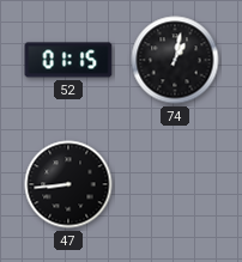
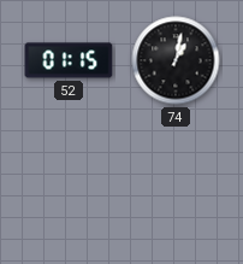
47: 8:44 -> none
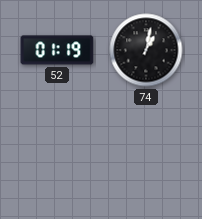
52: 01:15 -> 01:19
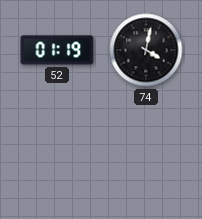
74: 1:02 -> 4:02
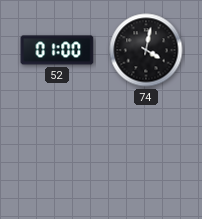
52: 01:19 -> 01:00
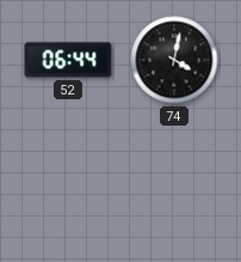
52: 01:00 -> 06:44
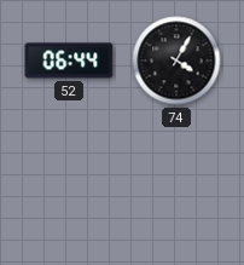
74: 4:02 -> 4:05
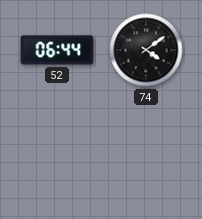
74: 4:05 -> 4:09
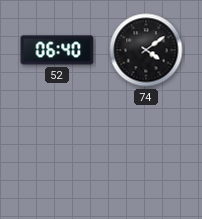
52: 06:44 -> 06:40
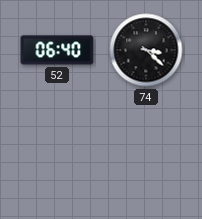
74: 4:09 -> 3:22
